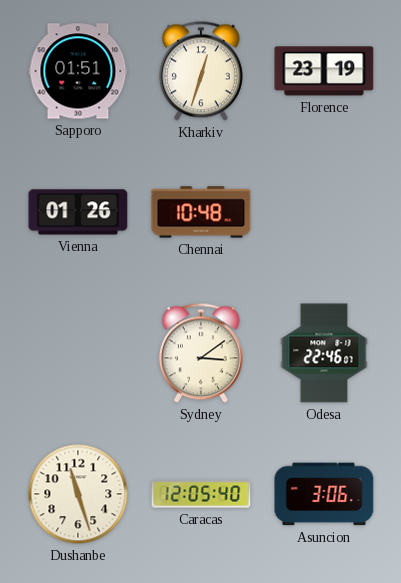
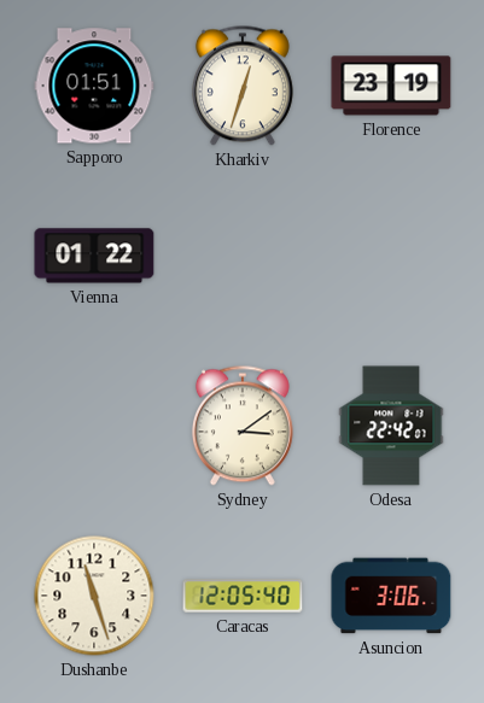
Vienna: 01:26 -> 01:22
Chennai: 10:48 -> none
Odesa: 22:46 -> 22:42
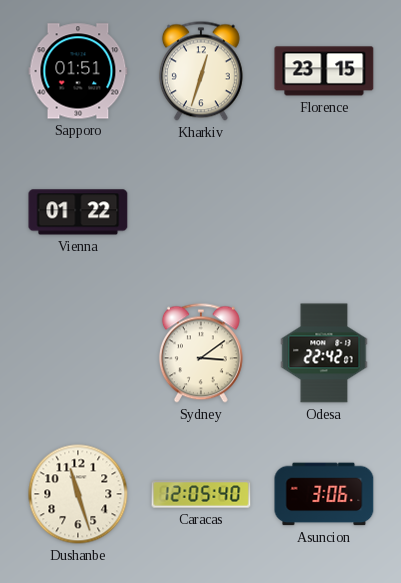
Florence: 23:19 -> 23:15
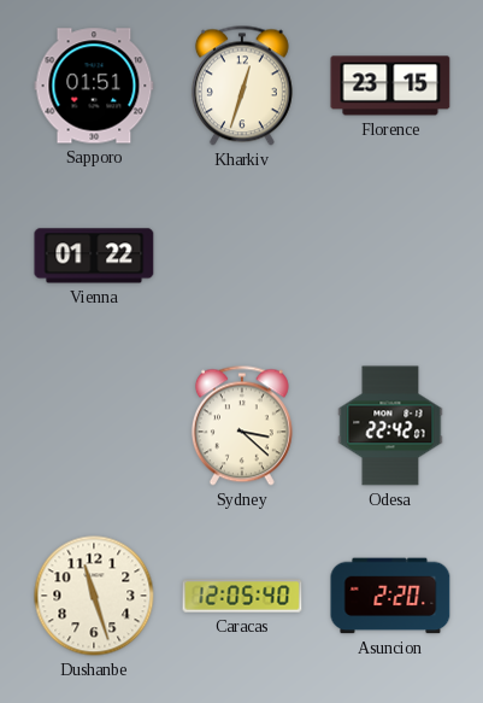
Sydney: 3:09 -> 3:22
Asuncion: 3:06 -> 2:20
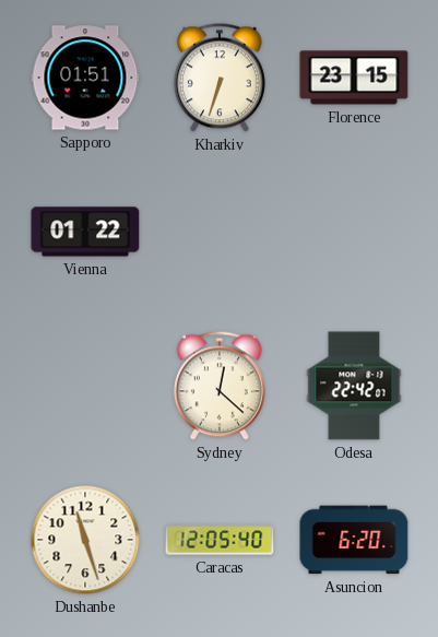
Kharkiv: 12:33 -> 6:33
Sydney: 3:22 -> 12:22
Asuncion: 2:20 -> 6:20
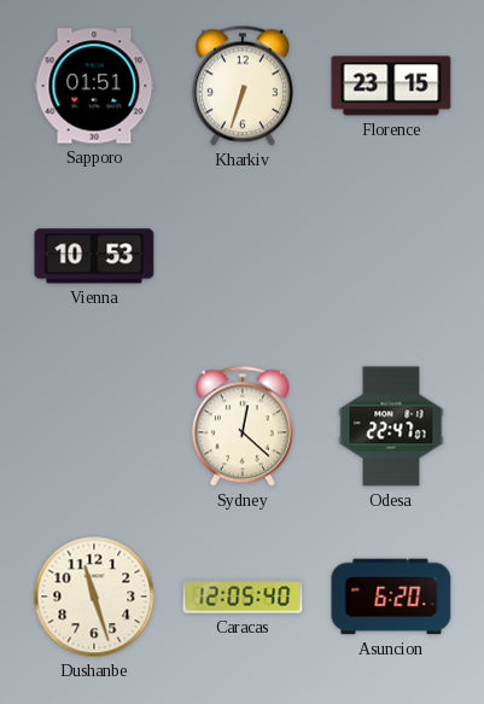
Vienna: 01:22 -> 10:53
Odesa: 22:42 -> 22:47
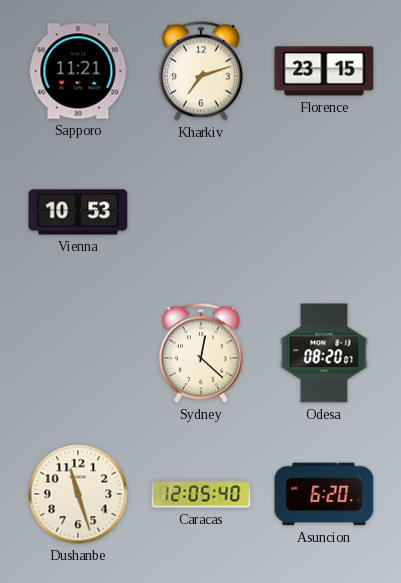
Sapporo: 01:51 -> 11:21
Kharkiv: 6:33 -> 7:12
Odesa: 22:47 -> 08:20
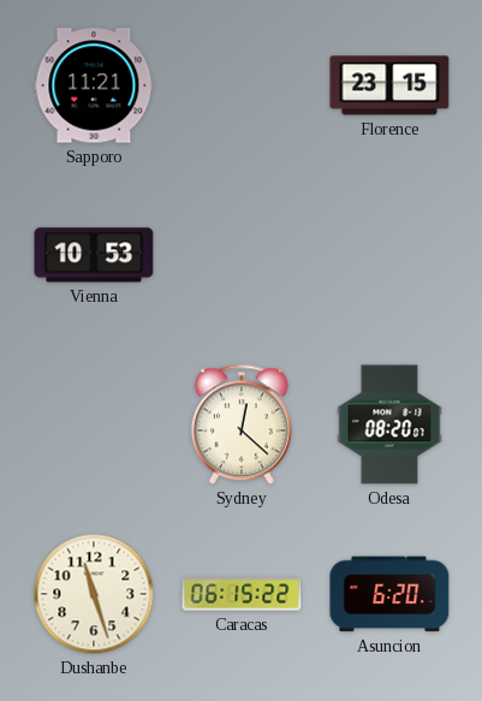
Kharkiv: 7:12 -> none
Caracas: 12:05 -> 06:15
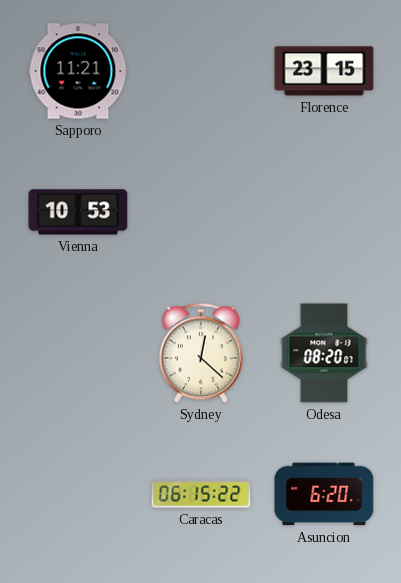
Dushanbe: 11:27 -> none
